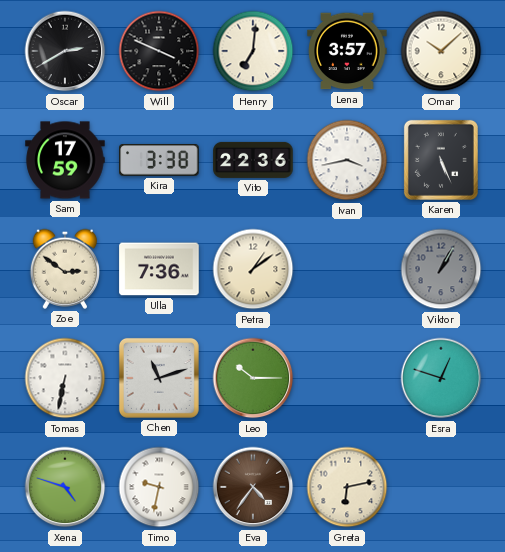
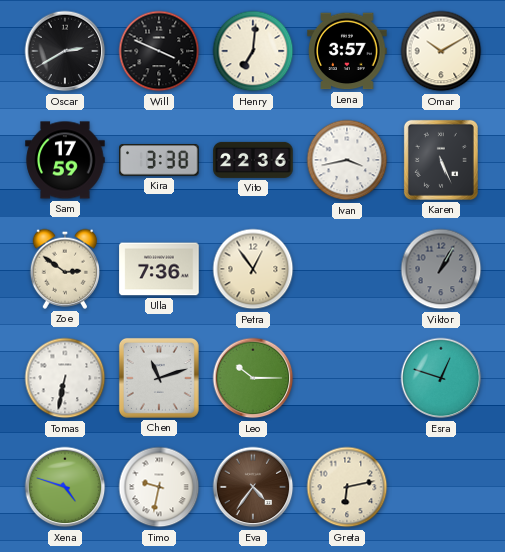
Omar: 10:08 -> 10:10
Petra: 1:09 -> 12:54
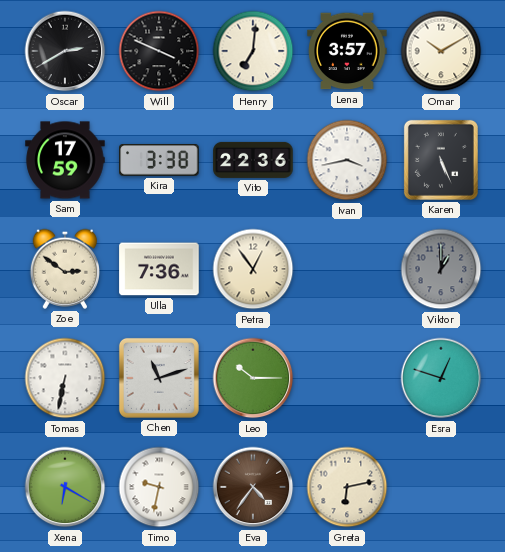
Viktor: 1:05 -> 1:00
Xena: 4:48 -> 6:20
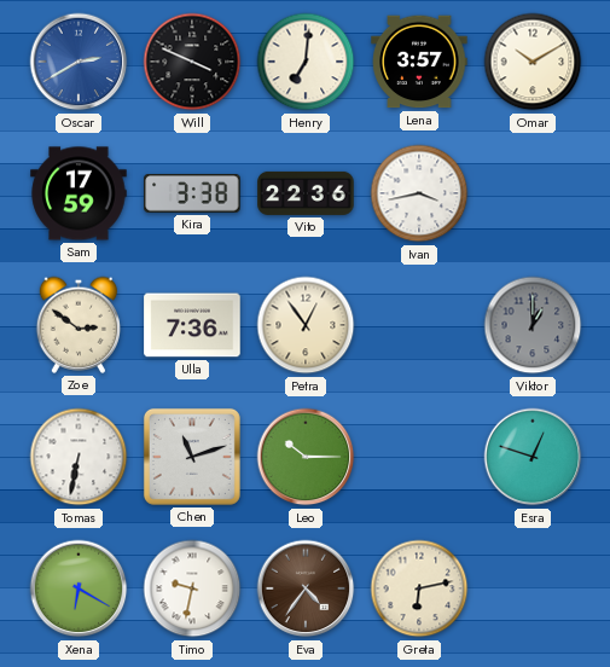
Oscar dial: black -> blue
Karen: 5:26 -> none
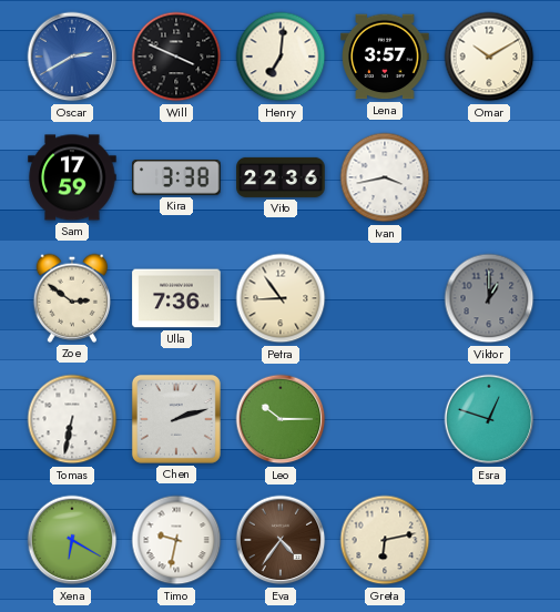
Petra: 12:54 -> 8:54
Chen: 11:12 -> 2:12
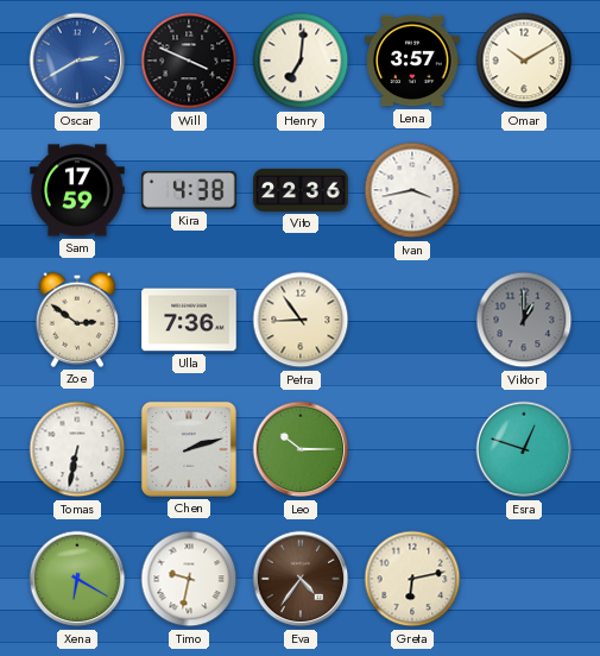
Kira: 3:38 -> 4:38
